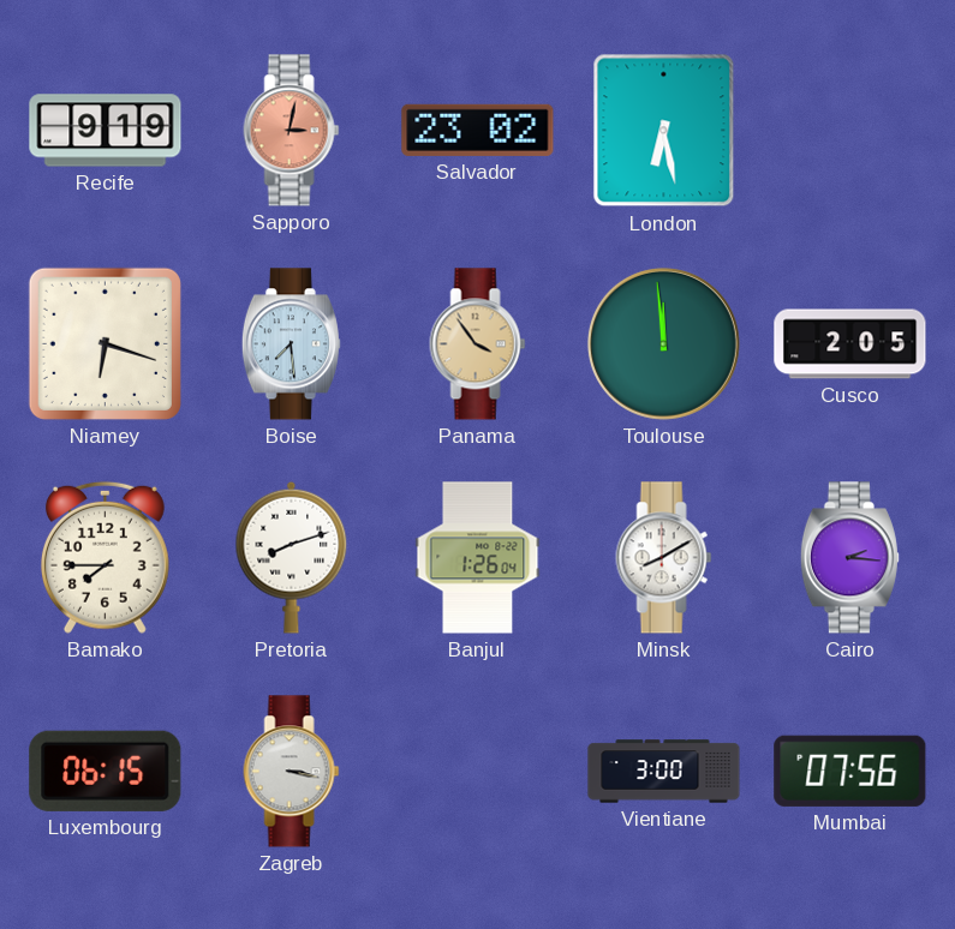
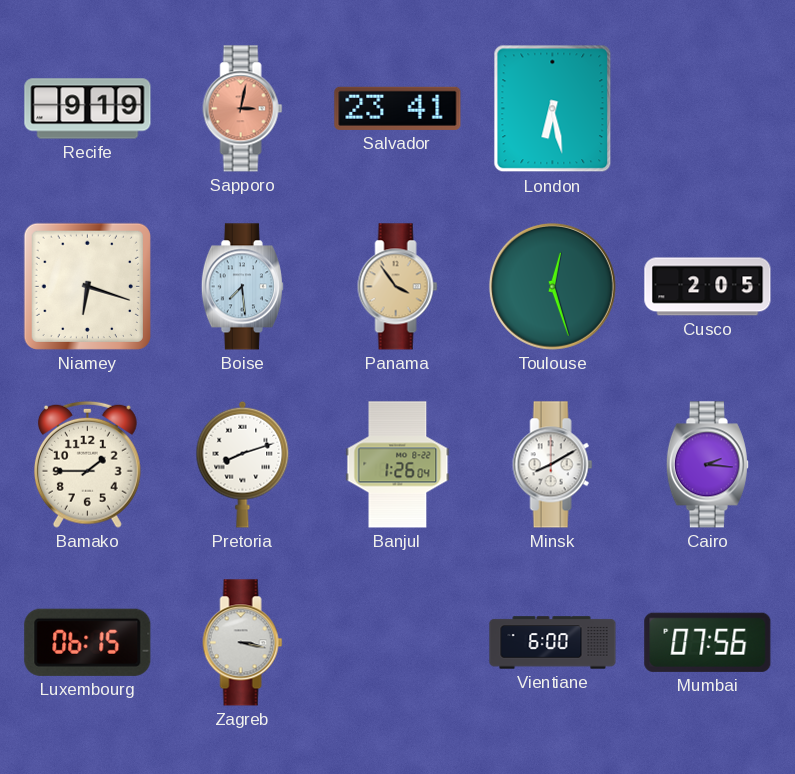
Salvador: 23:02 -> 23:41
Toulouse: 11:59 -> 12:27
Bamako: 7:45 -> 1:45
Vientiane: 3:00 -> 6:00
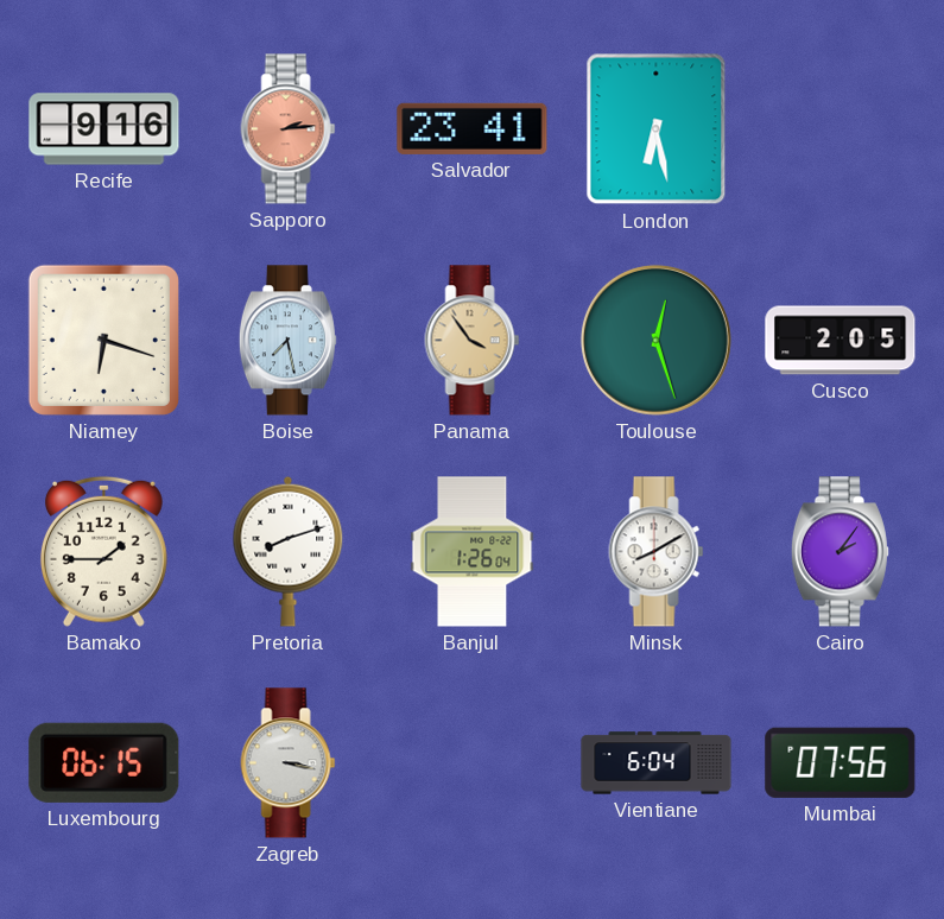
Recife: 9:19 -> 9:16
Sapporo: 3:02 -> 2:14
Boise: 7:29 -> 7:28
Cairo: 2:16 -> 2:06
Vientiane: 6:00 -> 6:04
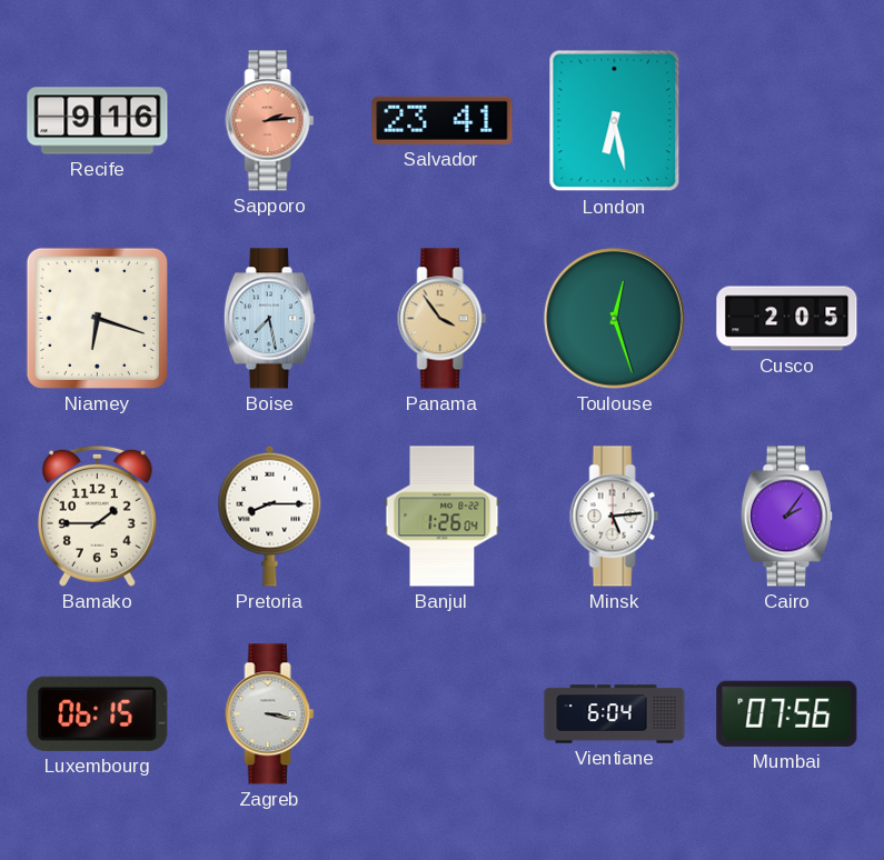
Pretoria: 8:12 -> 8:15
Minsk: 8:10 -> 5:14
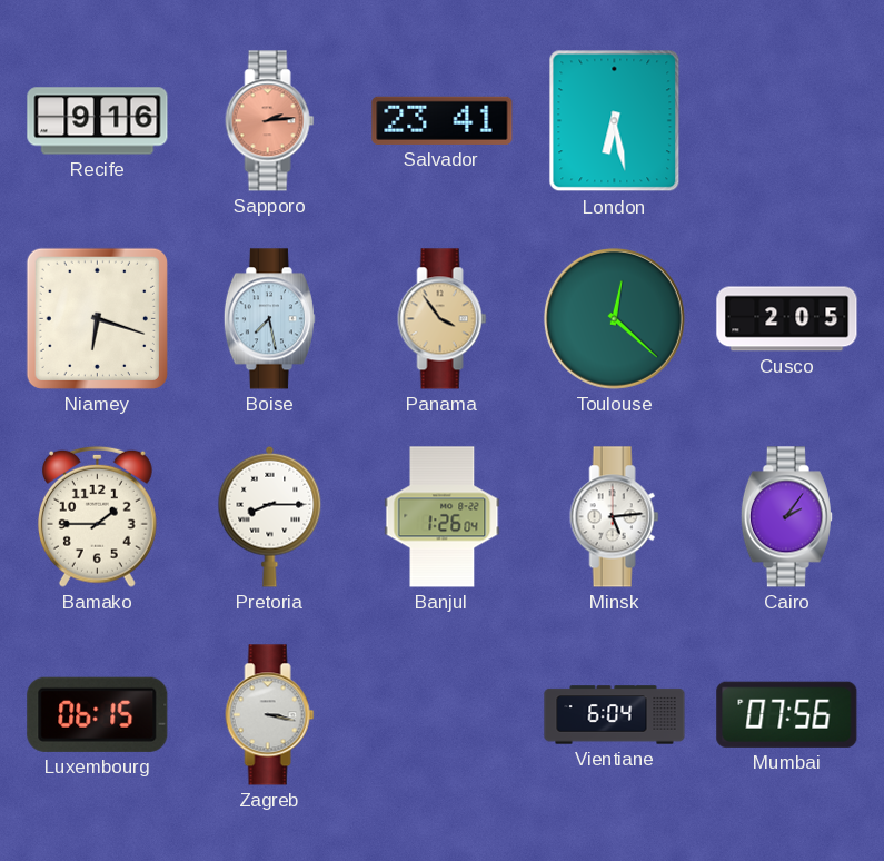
Toulouse: 12:27 -> 12:22
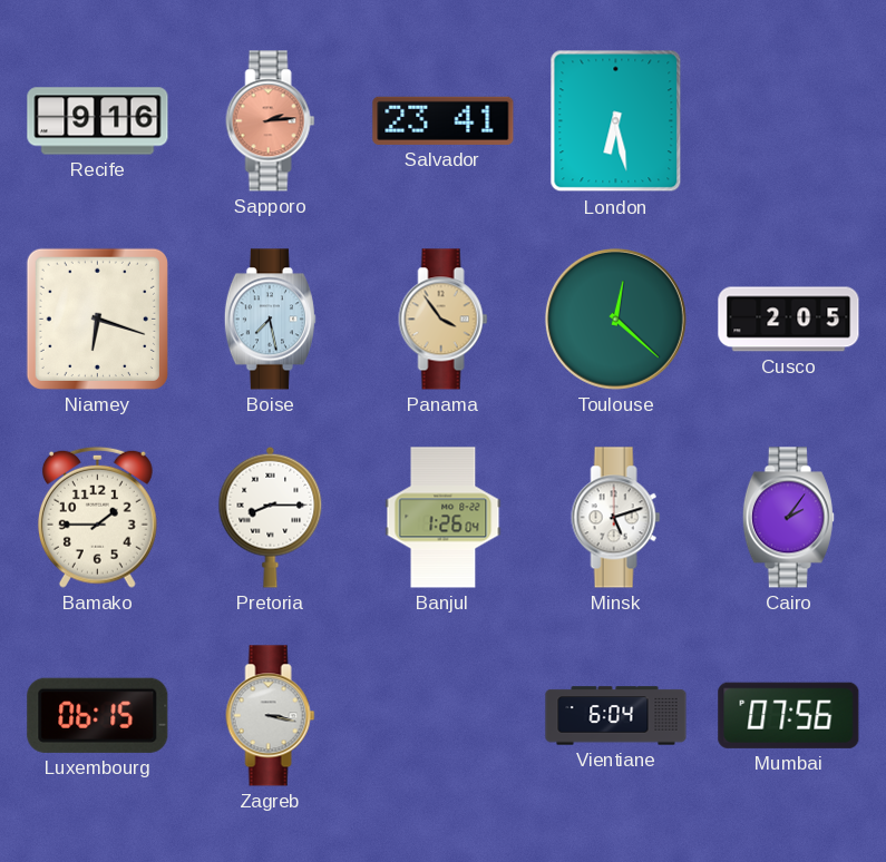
Minsk: 5:14 -> 5:12
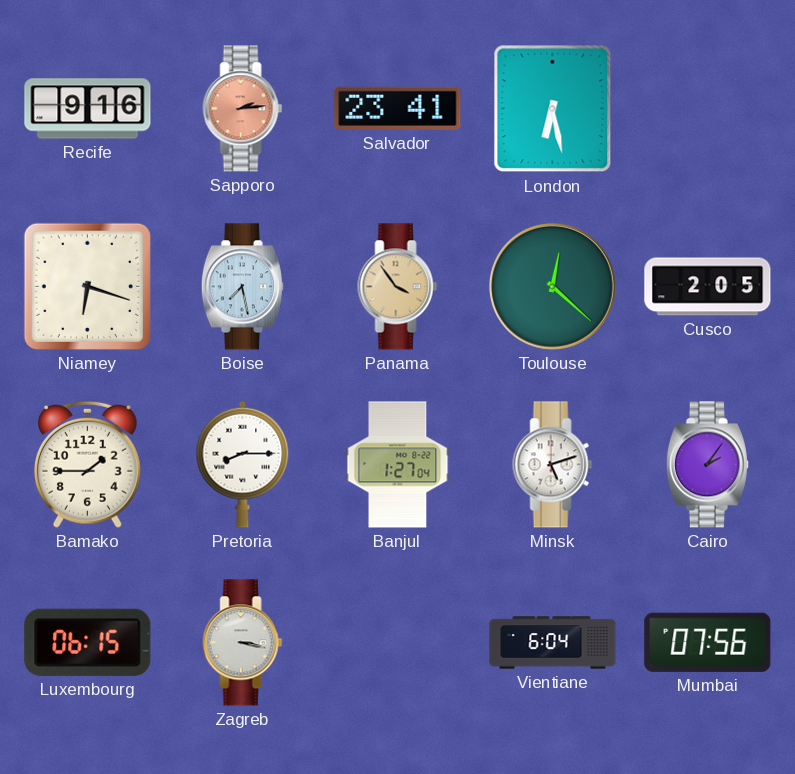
Banjul: 1:26 -> 1:27
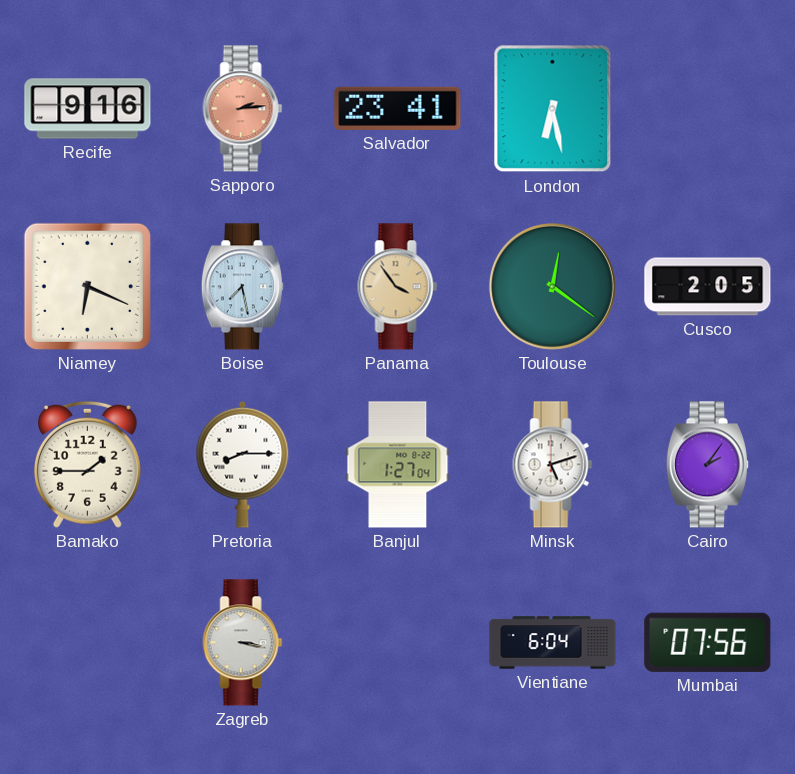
Niamey: 6:18 -> 6:19
Toulouse: 12:22 -> 12:21
Luxembourg: 06:15 -> none
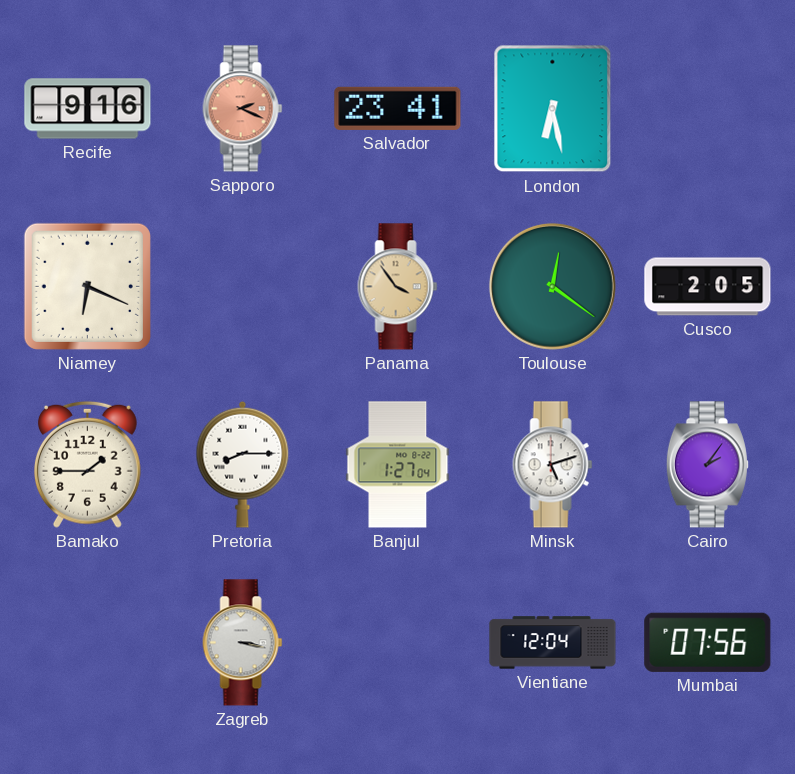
Sapporo: 2:14 -> 2:19
Boise: 7:28 -> none
Vientiane: 6:04 -> 12:04
